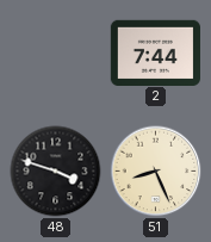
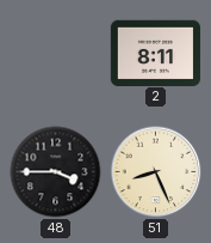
2: 7:44 -> 8:11
48: 3:48 -> 3:45
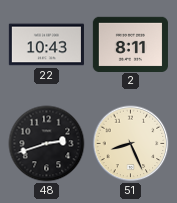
22: none -> 10:43
48: 3:45 -> 2:42
